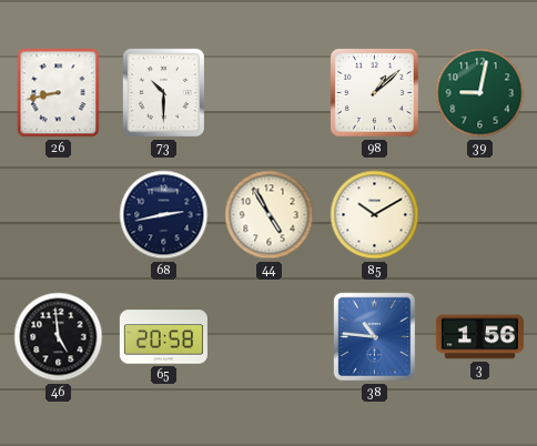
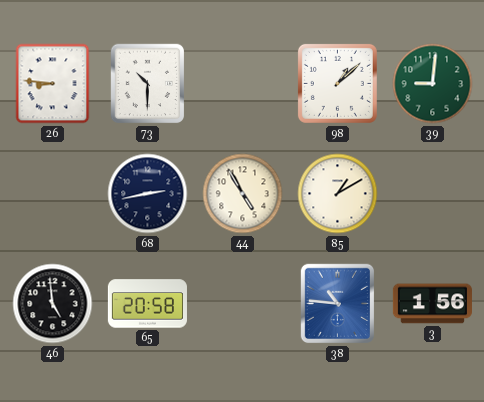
26: 8:43 -> 8:46
39: 9:02 -> 9:01
85: 10:10 -> 1:10
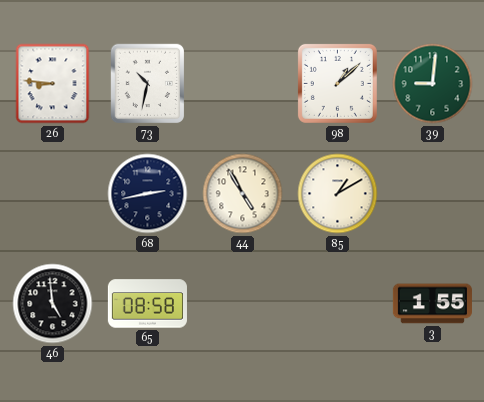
73: 10:30 -> 10:32
65: 20:58 -> 08:58
38: 10:46 -> none
3: 1:56 -> 1:55
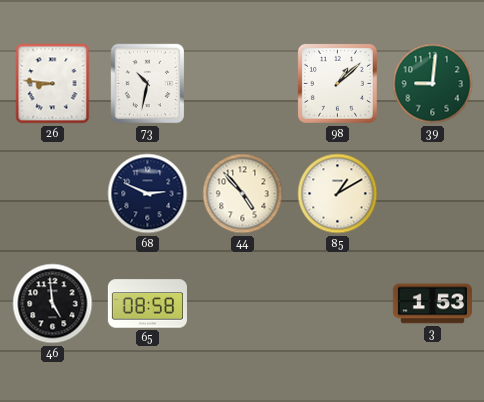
68: 2:43 -> 2:49
44: 4:55 -> 4:53
3: 1:55 -> 1:53
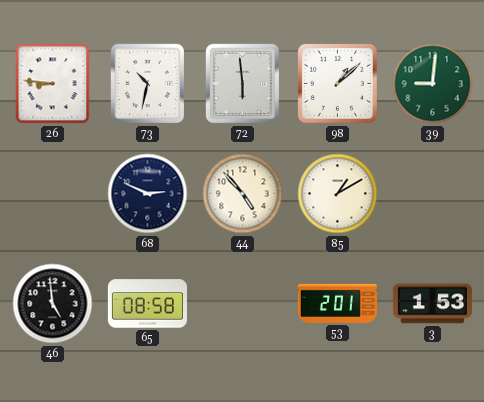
72: none -> 5:59
53: none -> 2:01
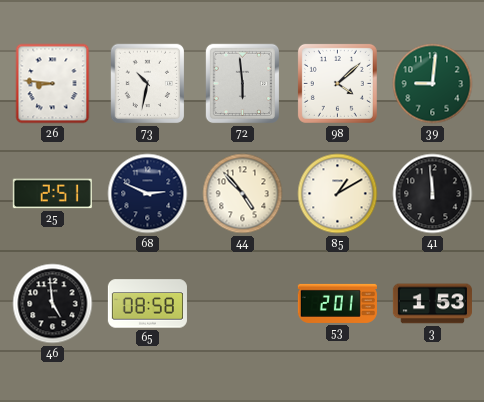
98: 1:08 -> 4:08
25: none -> 2:51
41: none -> 11:59
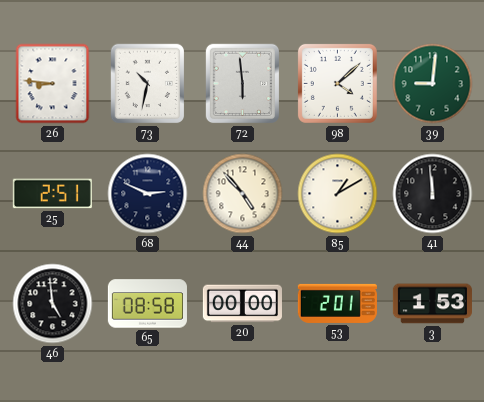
20: none -> 00:00
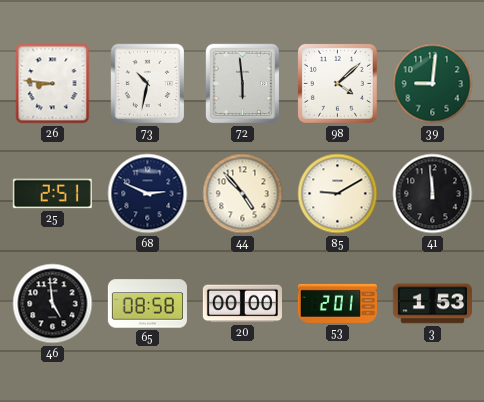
85: 1:10 -> 9:10
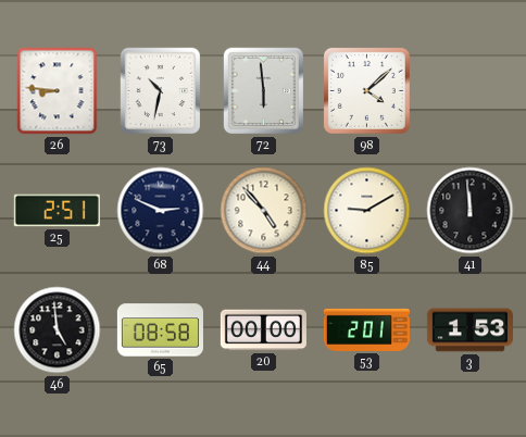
39: 9:01 -> none
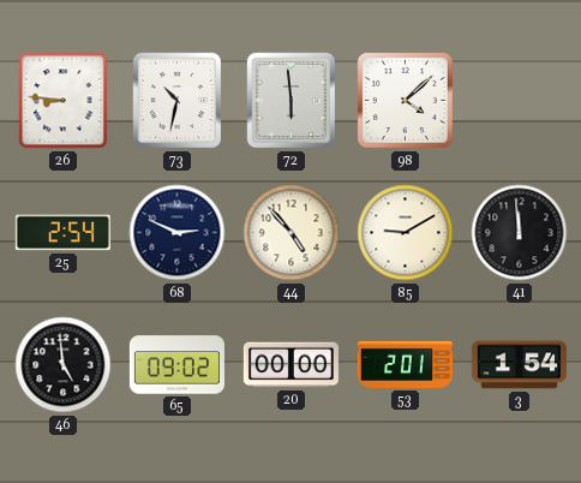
25: 2:51 -> 2:54
65: 08:58 -> 09:02
3: 1:53 -> 1:54
